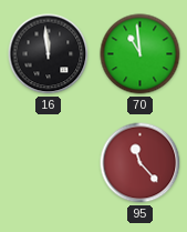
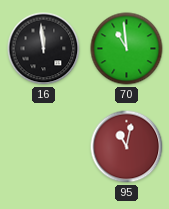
95: 11:23 -> 11:02
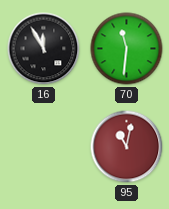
16: 11:59 -> 11:55
70: 10:59 -> 11:31
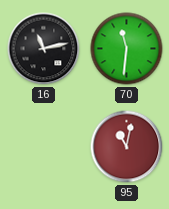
16: 11:55 -> 11:13
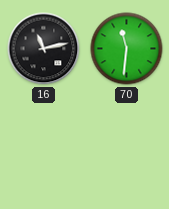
95: 11:02 -> none
